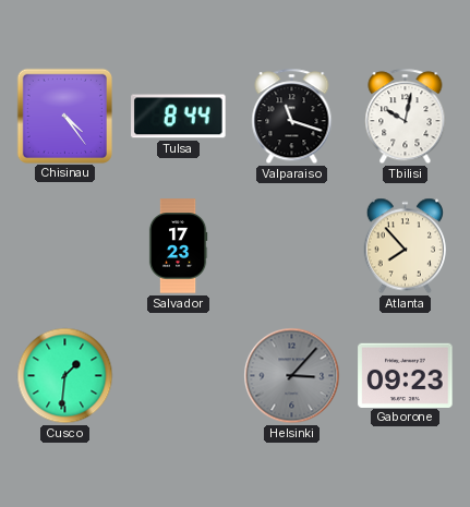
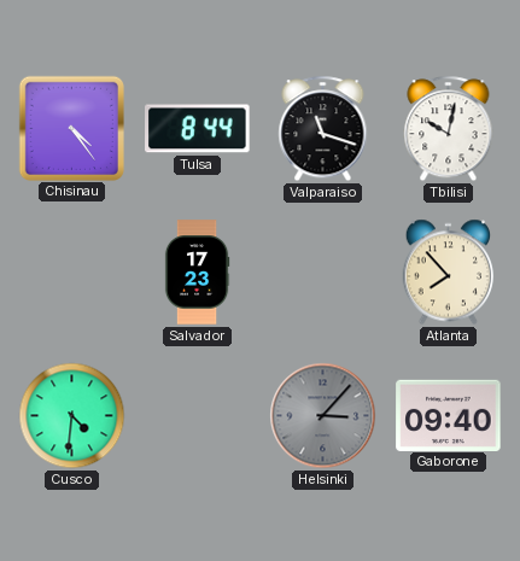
Cusco: 1:31 -> 4:31
Gaborone: 09:23 -> 09:40
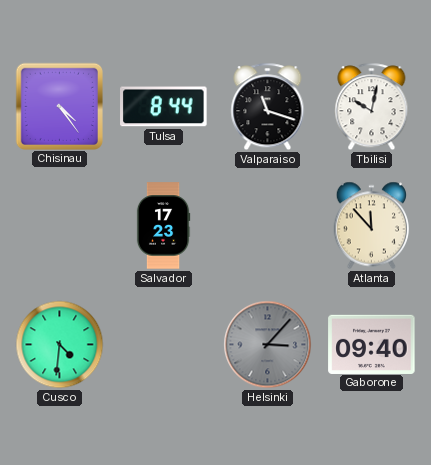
Atlanta: 7:53 -> 11:53
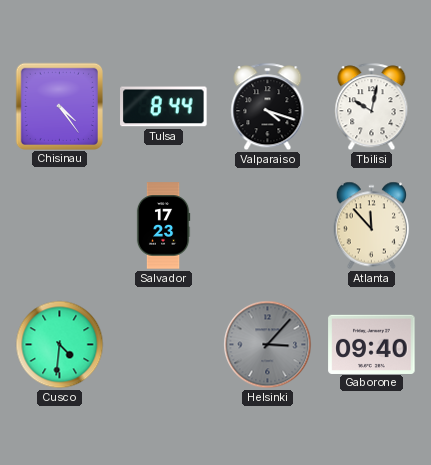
Valparaiso: 11:18 -> 4:18
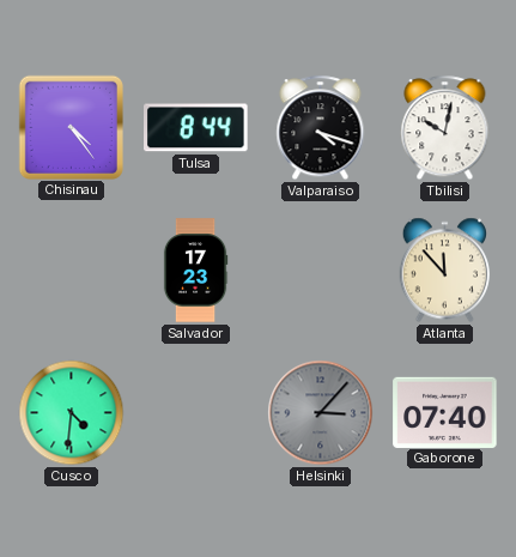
Gaborone: 09:40 -> 07:40
